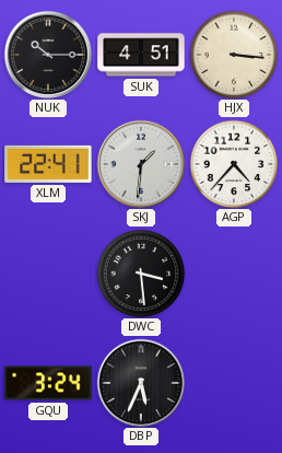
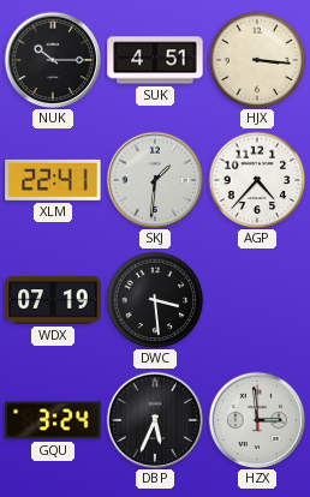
WDX: none -> 07:19
HZX: none -> 2:59
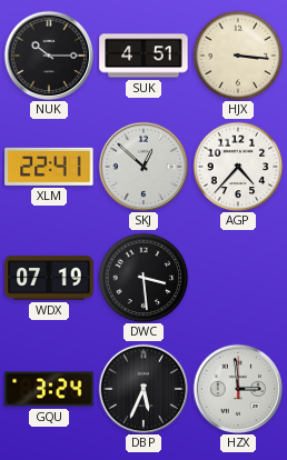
SKJ: 1:31 -> 12:52
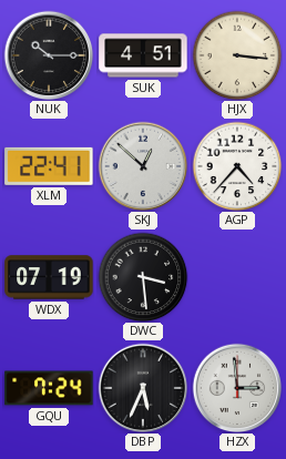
GQU: 3:24 -> 7:24
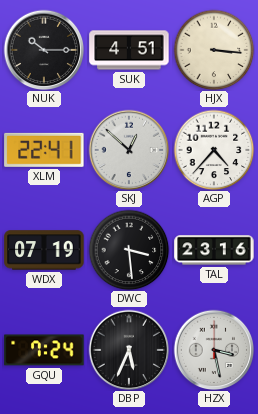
TAL: none -> 23:16
HZX: 2:59 -> 3:28
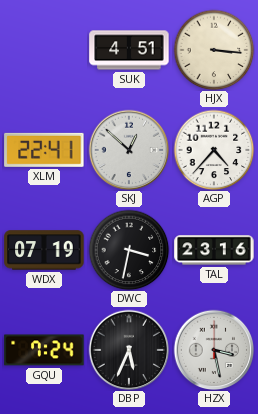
NUK: 10:15 -> none
DWC: 3:29 -> 3:32
